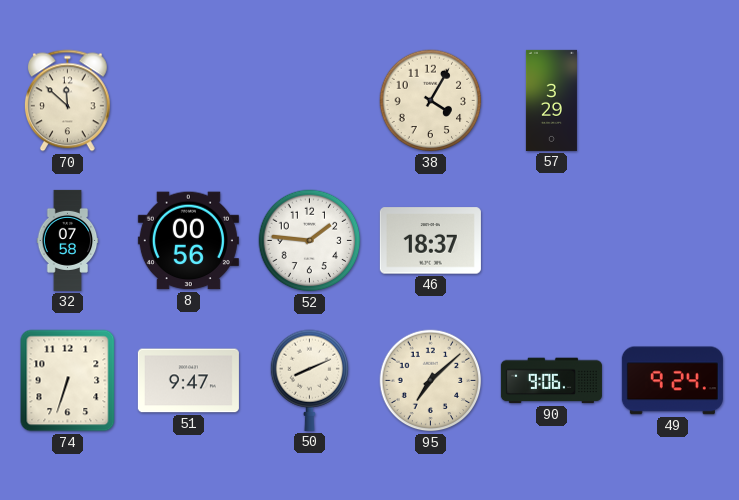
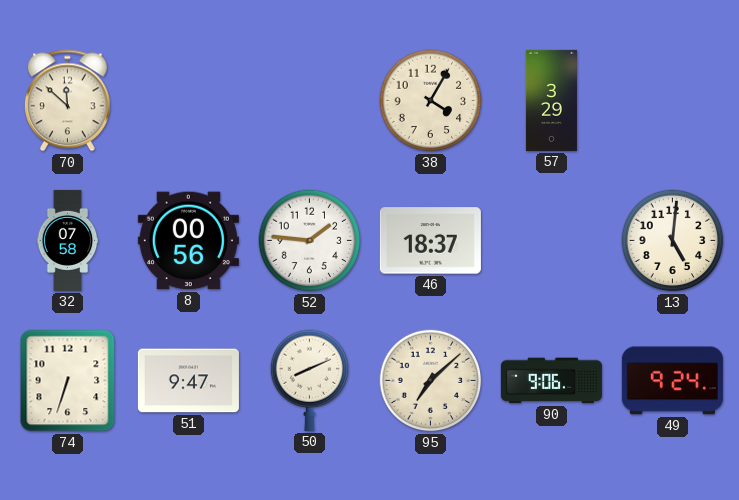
13: none -> 5:01
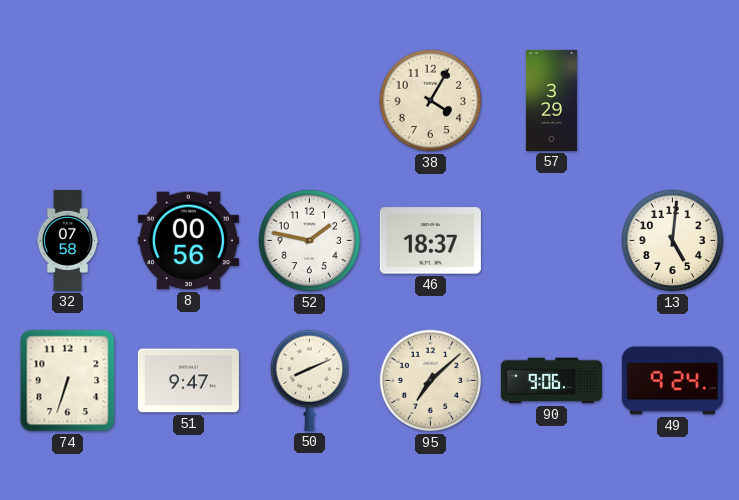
70: 11:52 -> none
52: 1:46 -> 1:47
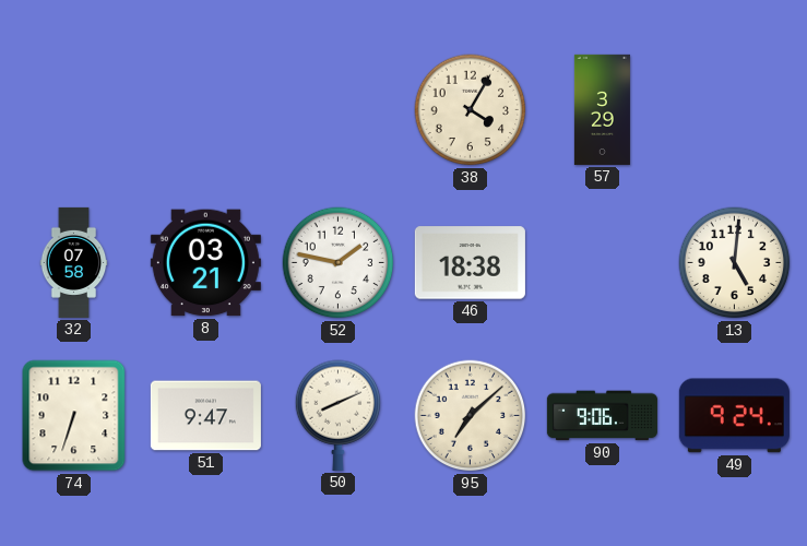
8: 00:56 -> 03:21
46: 18:37 -> 18:38
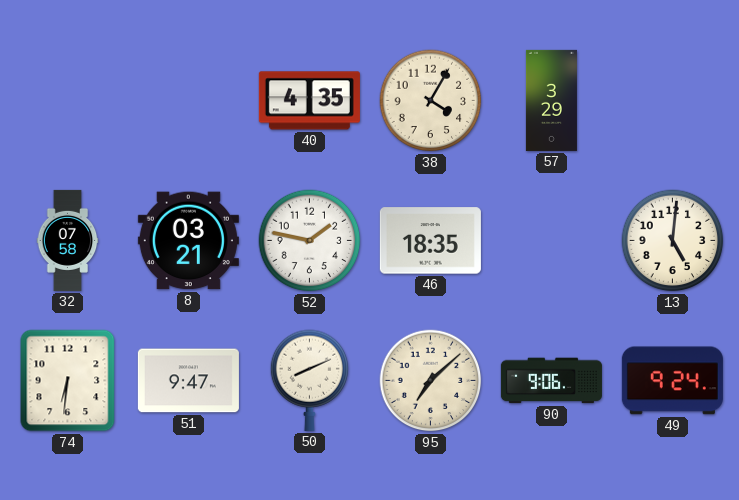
40: none -> 4:35
46: 18:38 -> 18:35
74: 6:33 -> 6:31
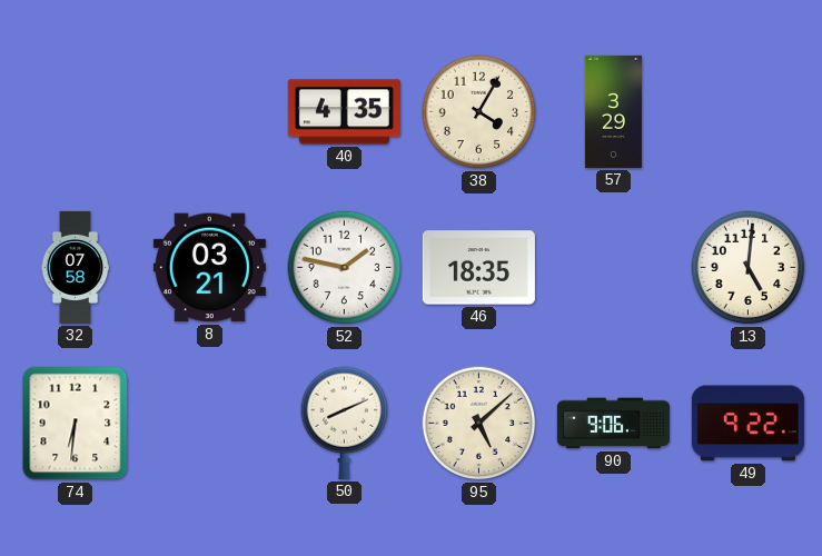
51: 9:47 -> none
95: 7:08 -> 5:08
49: 9:24 -> 9:22
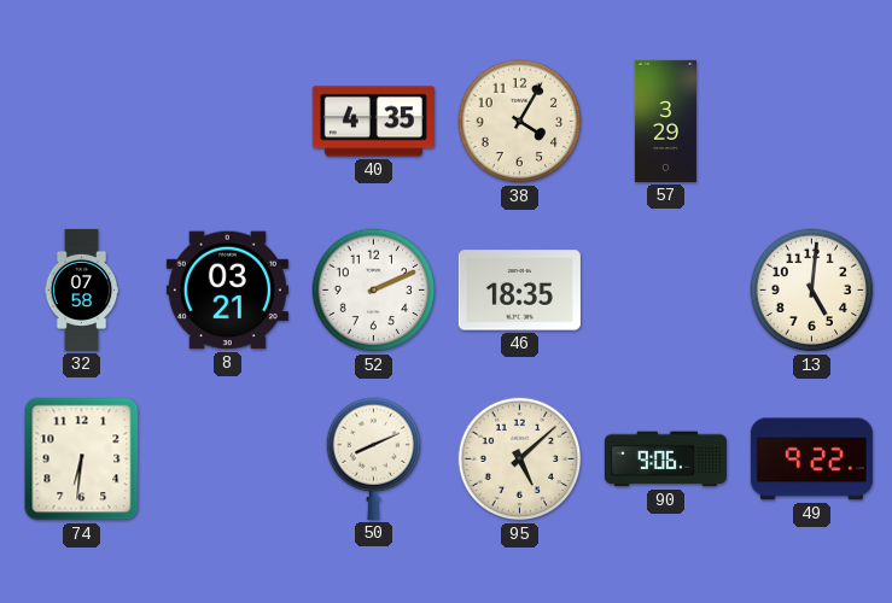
52: 1:47 -> 2:11
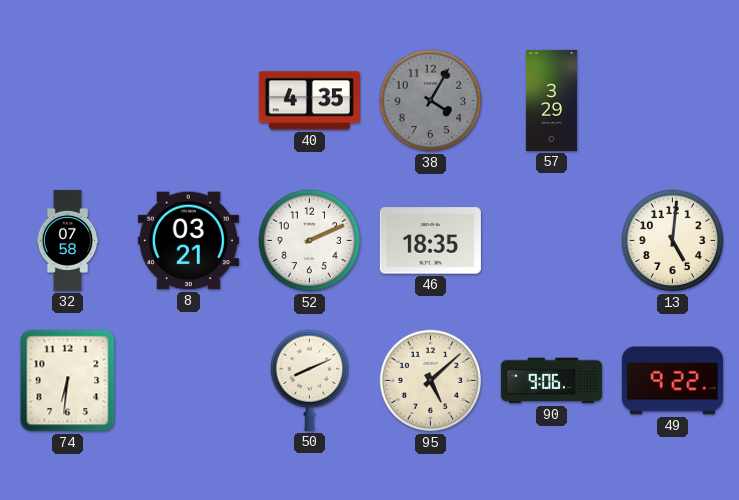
38 dial: cream -> grey
